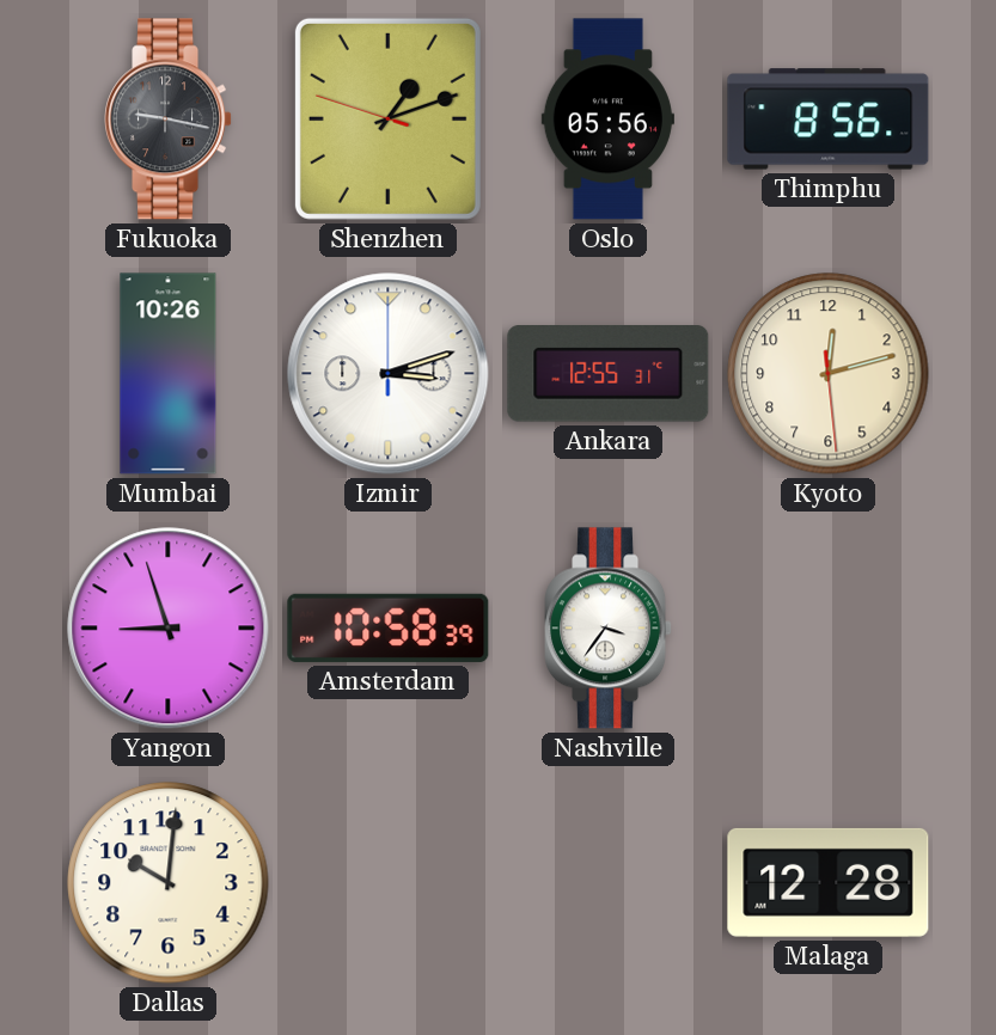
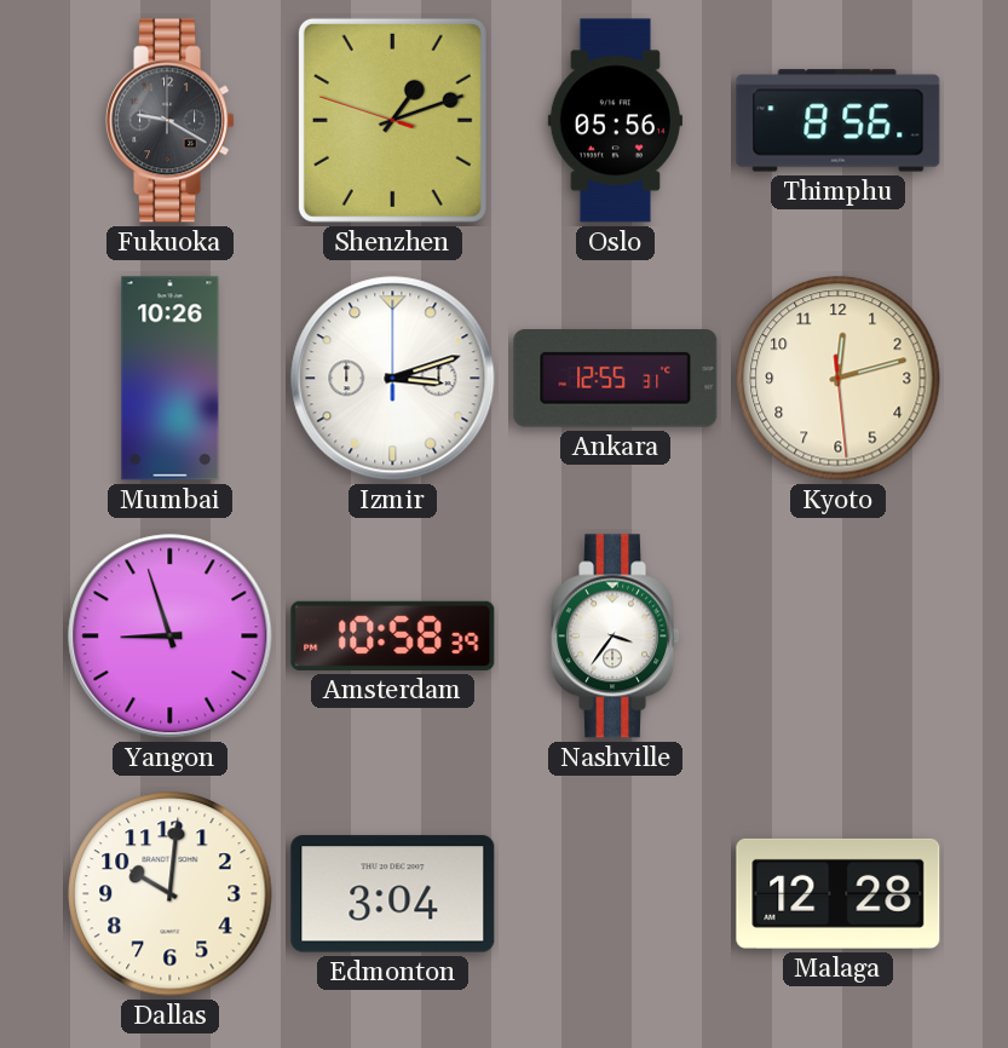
Fukuoka: 9:17 -> 9:20
Edmonton: none -> 3:04
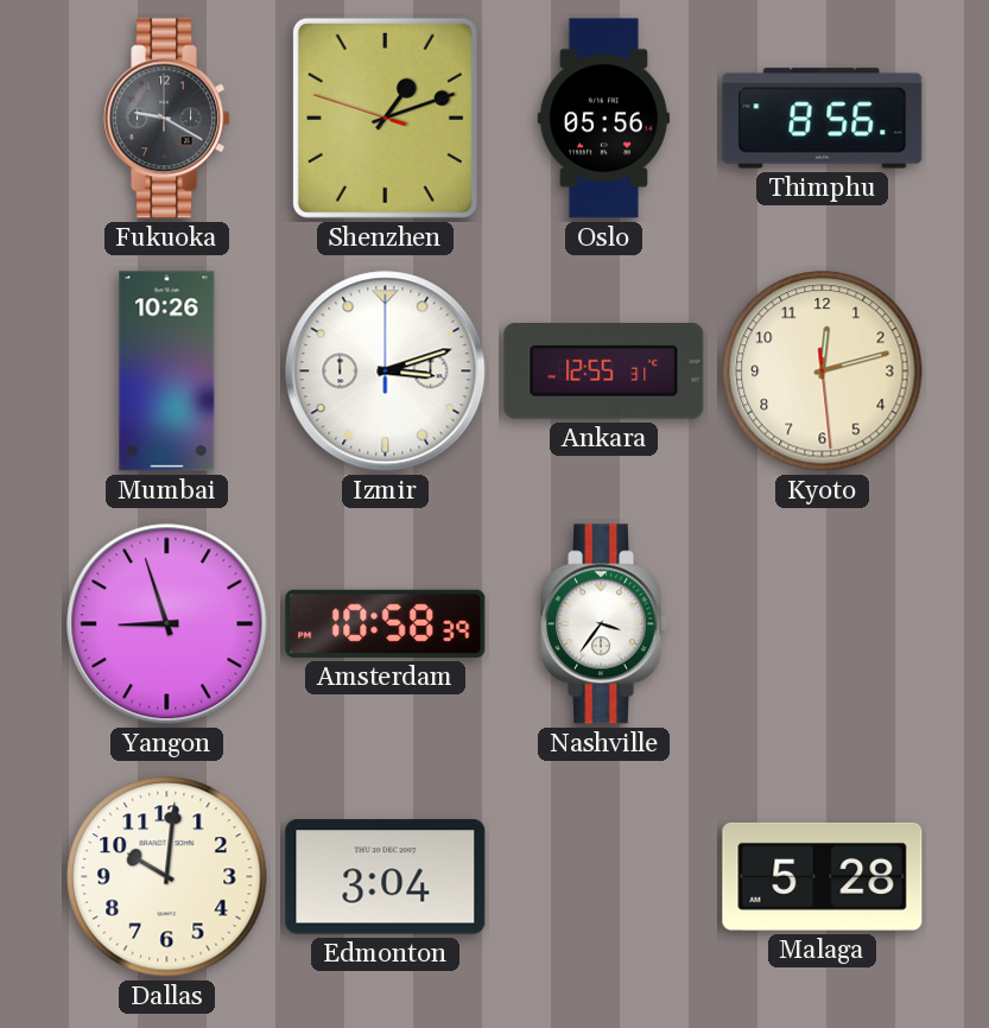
Malaga: 12:28 -> 5:28
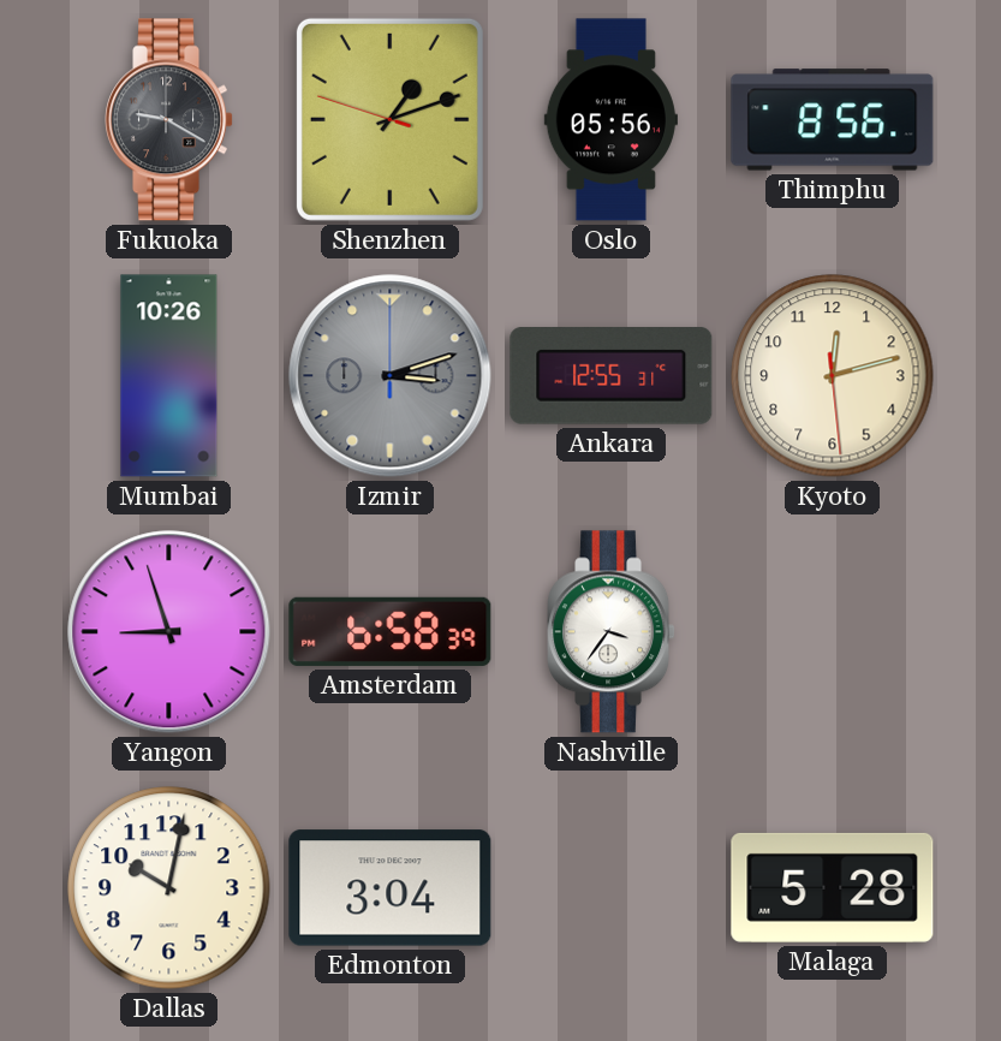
Izmir dial: white -> grey
Amsterdam: 10:58 -> 6:58
Dallas: 10:01 -> 10:02
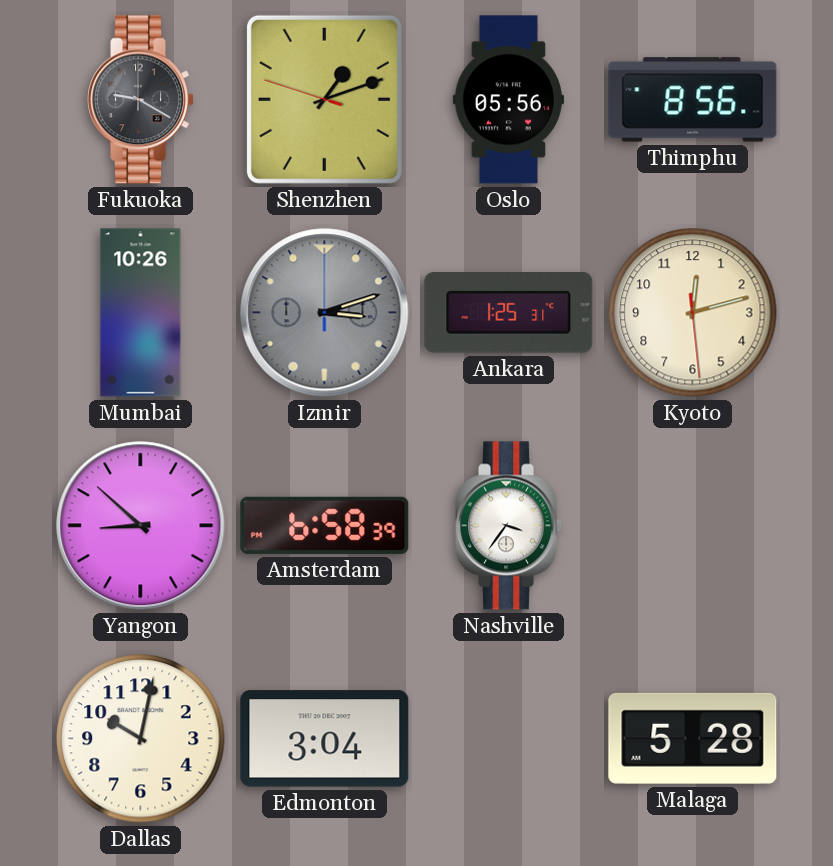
Ankara: 12:55 -> 1:25
Yangon: 8:57 -> 8:52
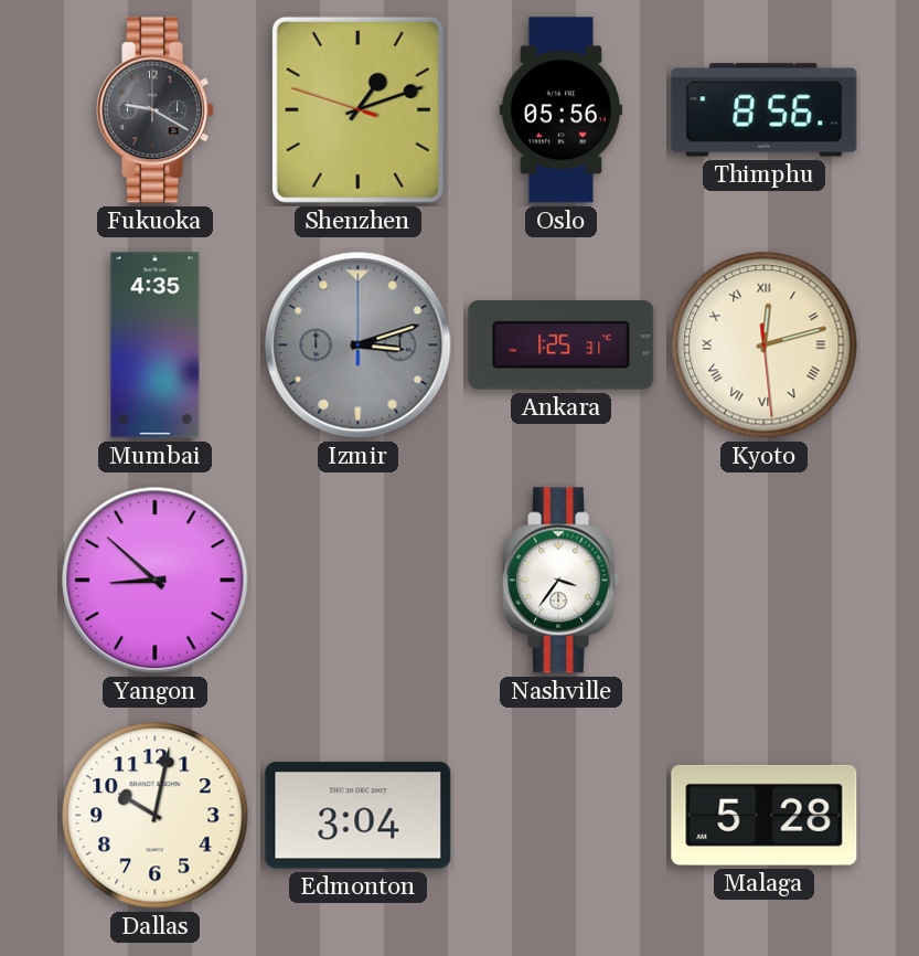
Mumbai: 10:26 -> 4:35
Kyoto numerals: Arabic -> Roman
Amsterdam: 6:58 -> none
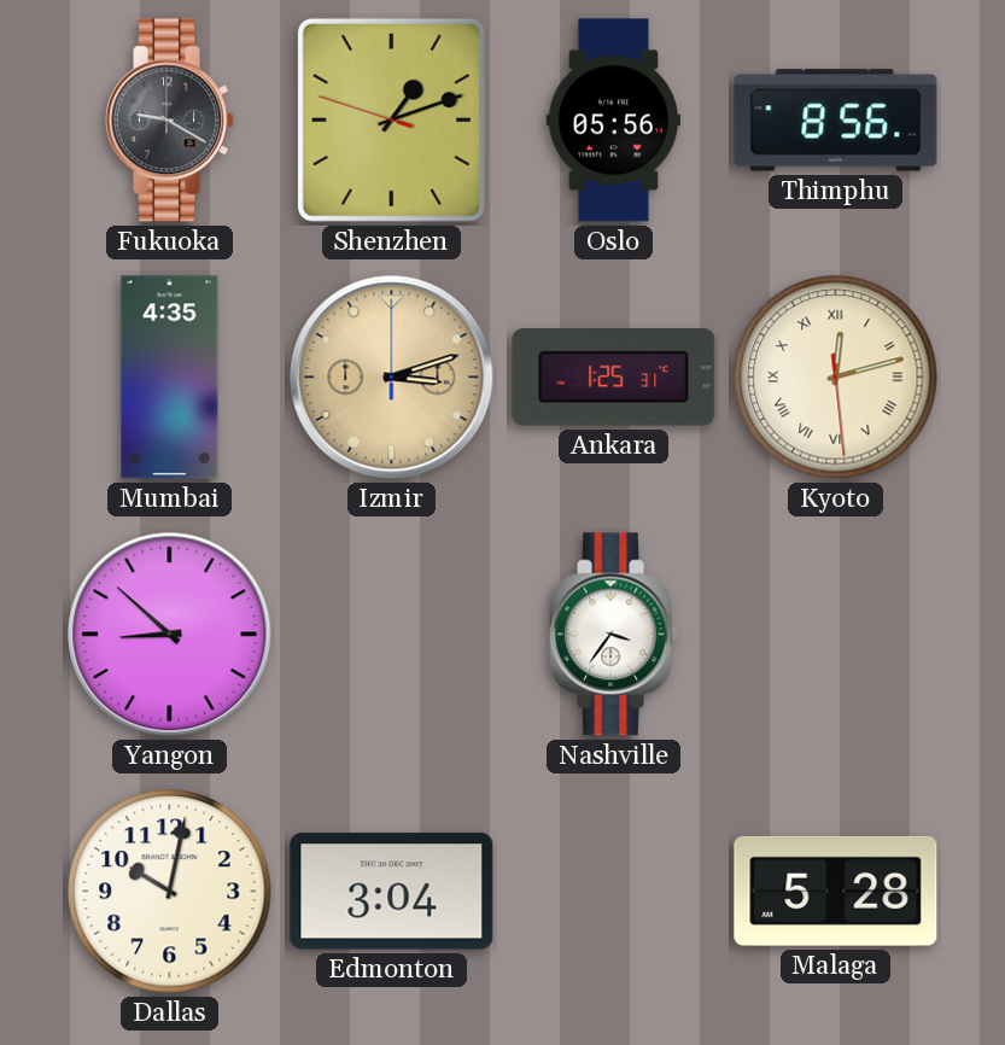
Izmir dial: grey -> champagne
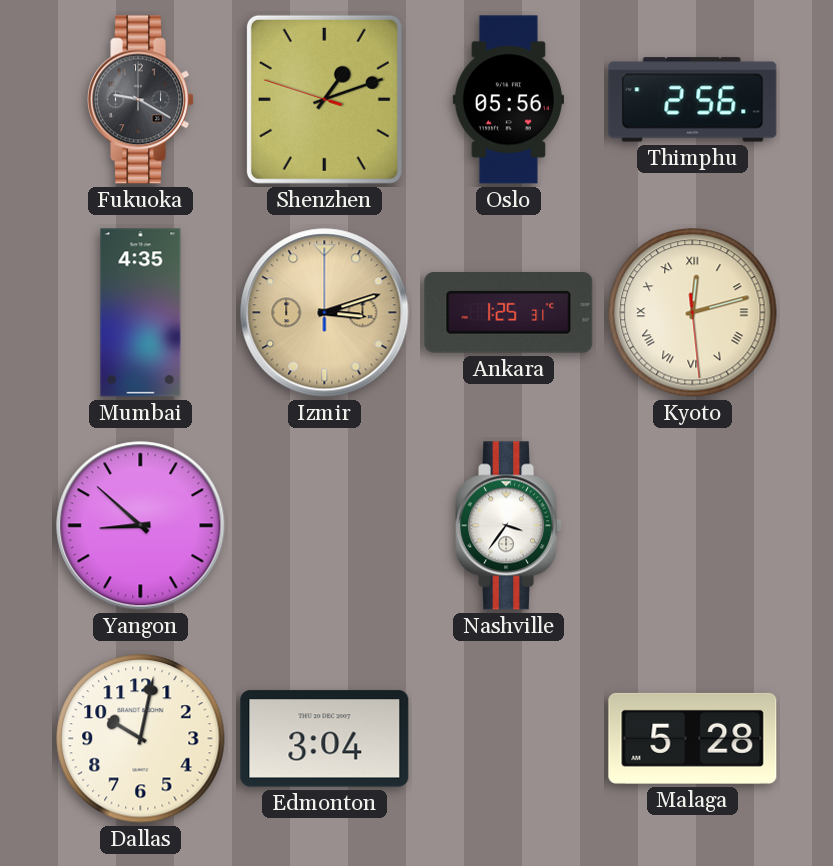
Thimphu: 8:56 -> 2:56
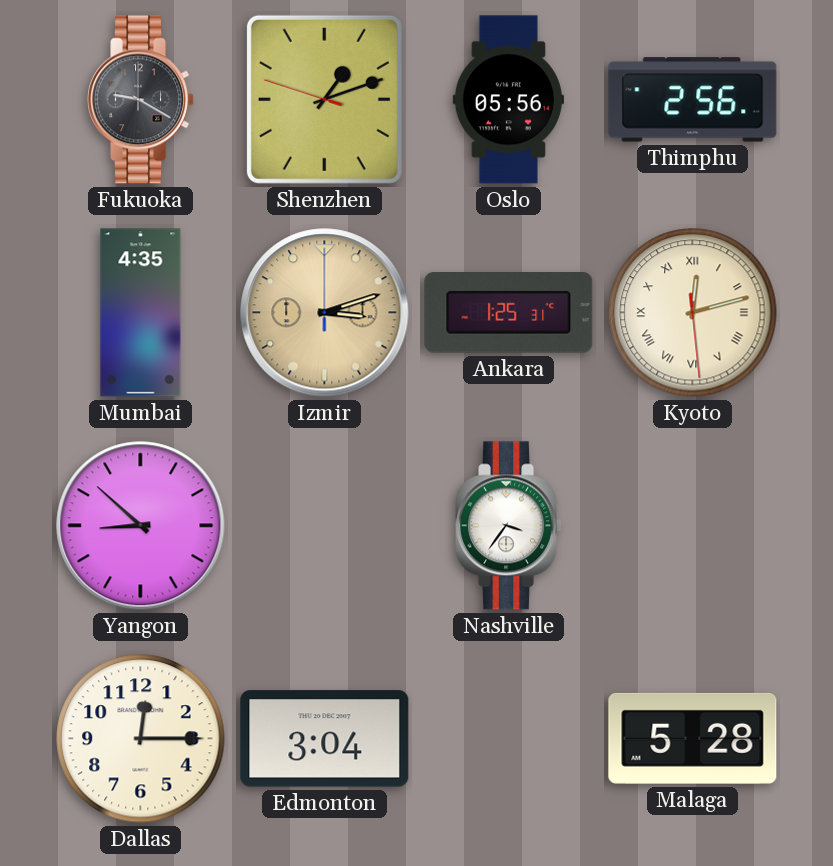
Dallas: 10:02 -> 12:15
